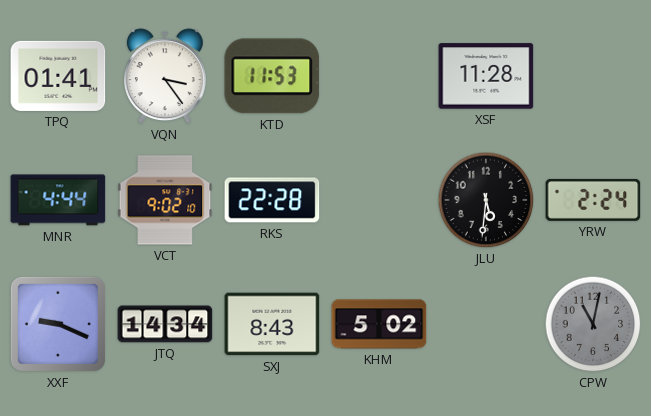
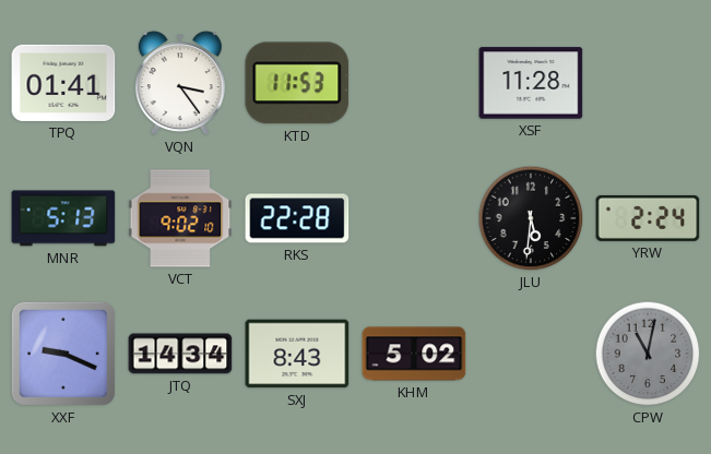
MNR: 4:44 -> 5:13
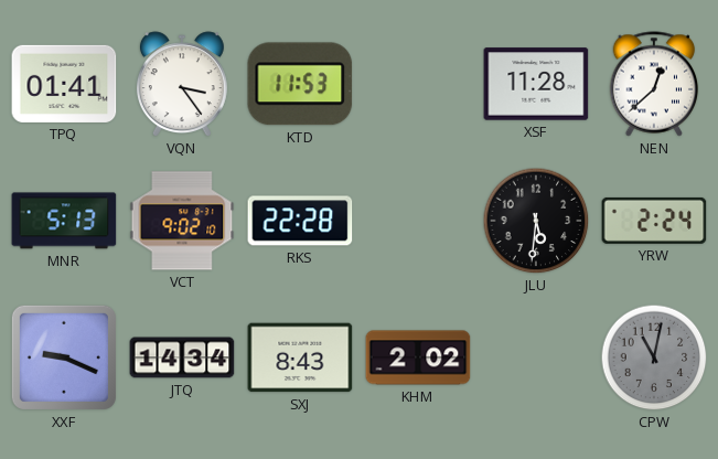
NEN: none -> 12:38
KHM: 5:02 -> 2:02
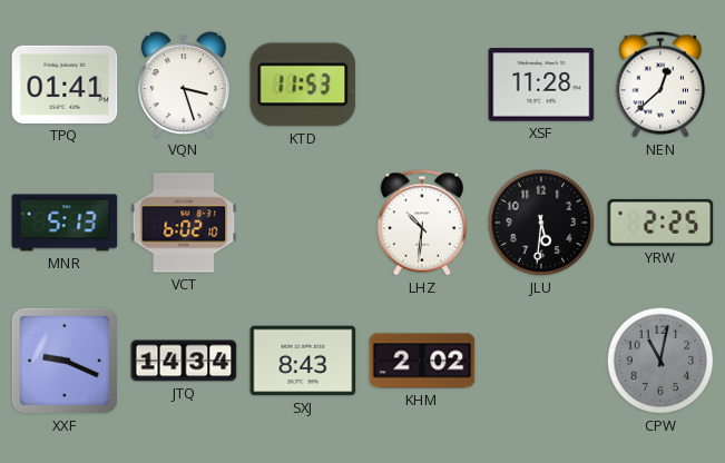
VQN: 3:24 -> 3:27
VCT: 9:02 -> 6:02
RKS: 22:28 -> none
LHZ: none -> 10:31
YRW: 2:24 -> 2:25
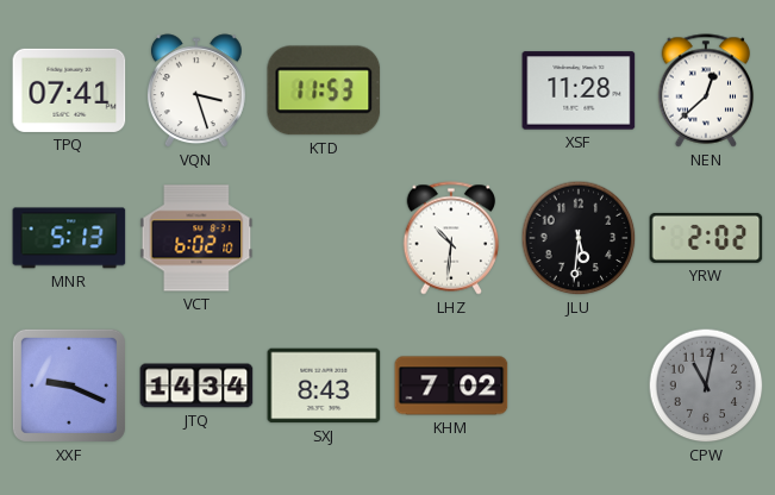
TPQ: 01:41 -> 07:41
YRW: 2:25 -> 2:02
KHM: 2:02 -> 7:02
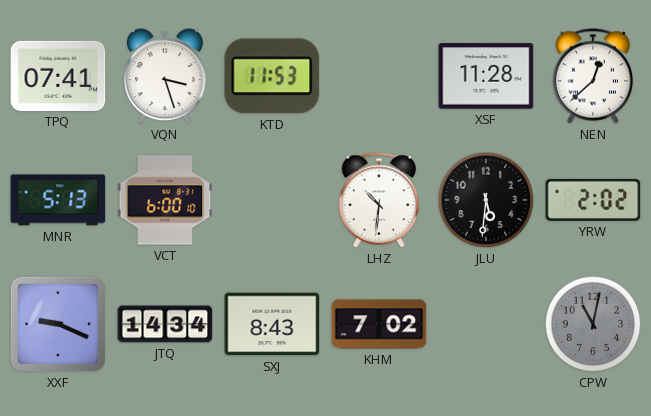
VCT: 6:02 -> 6:00
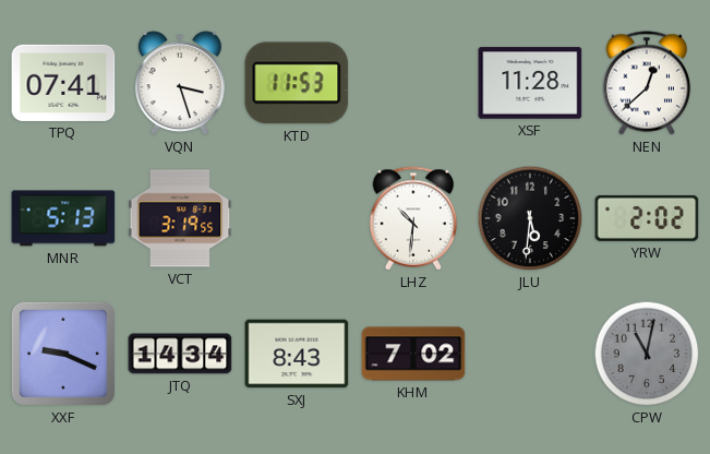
VCT: 6:00 -> 3:19
